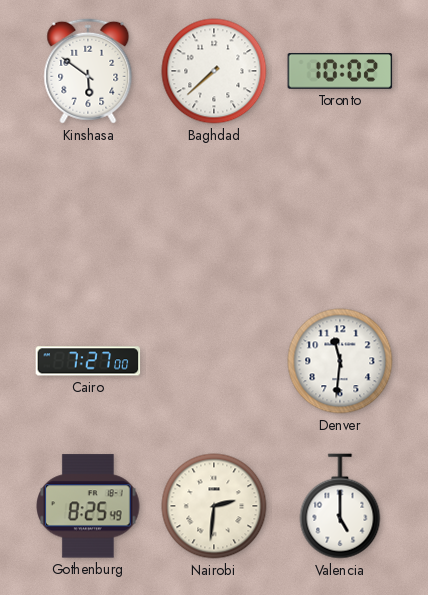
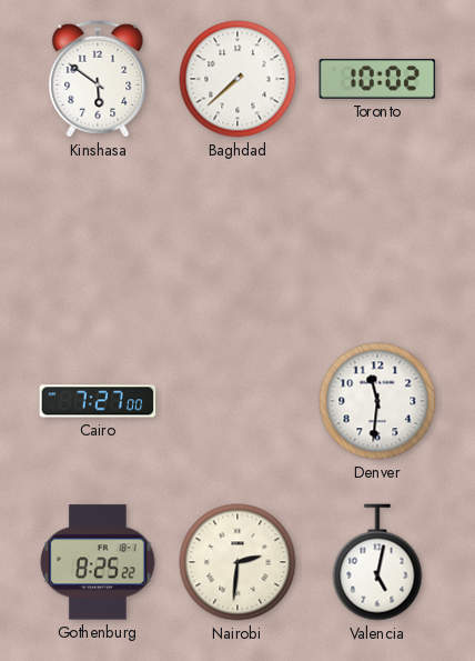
Gothenburg: 8:25:49 -> 8:25:22
Valencia: 5:00 -> 5:02
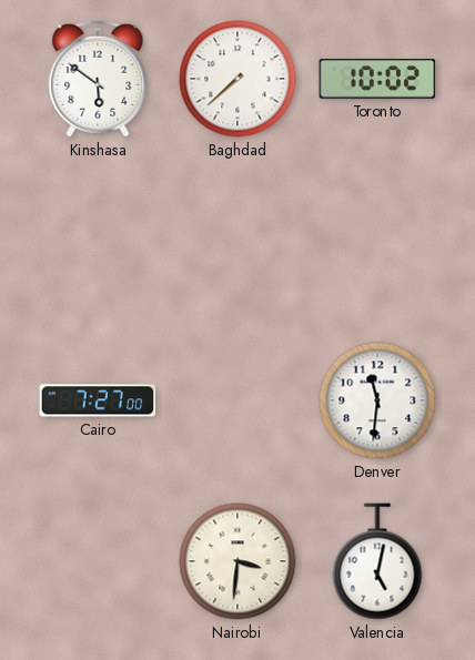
Gothenburg: 8:25 -> none
Nairobi: 2:31 -> 3:31
